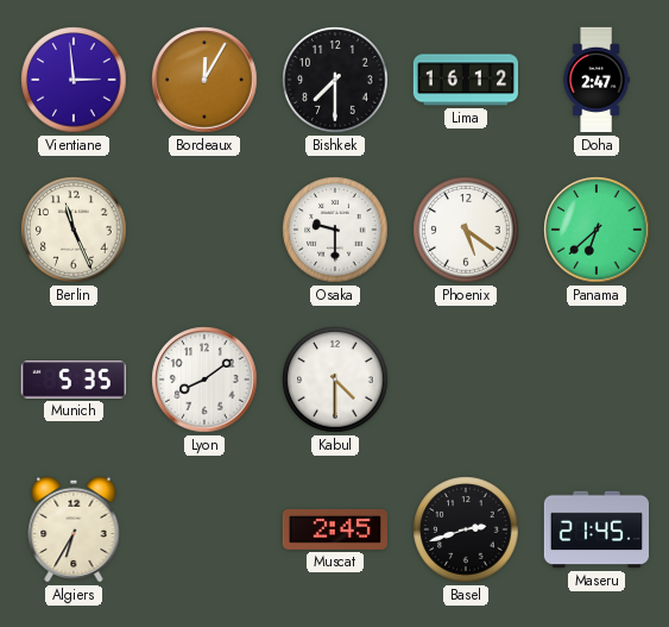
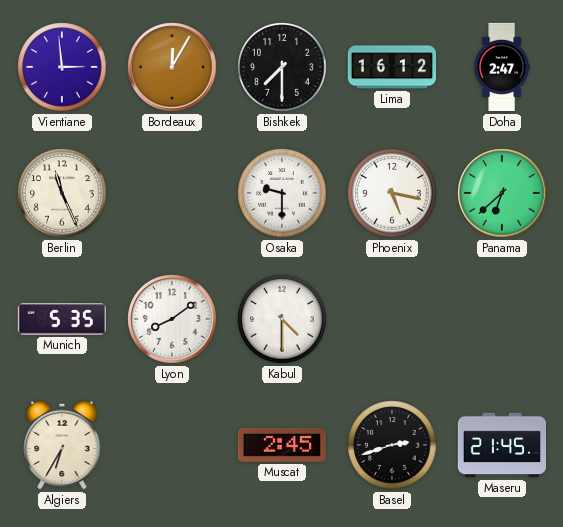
Phoenix: 5:21 -> 5:17
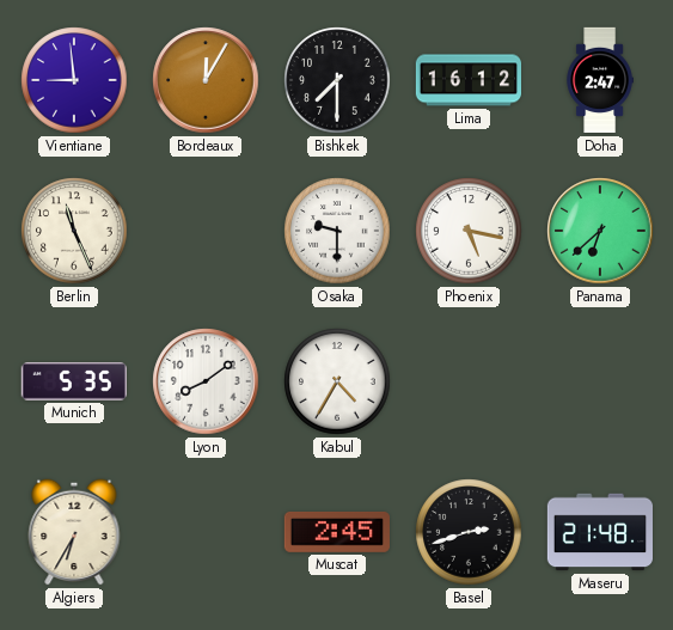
Vientiane: 2:59 -> 8:59
Kabul: 4:30 -> 4:35
Maseru: 21:45 -> 21:48
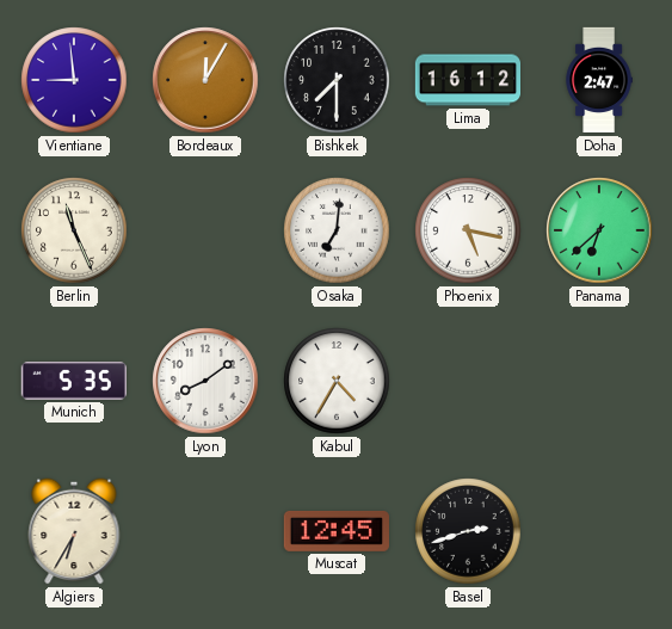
Osaka: 9:30 -> 7:01
Muscat: 2:45 -> 12:45
Maseru: 21:48 -> none
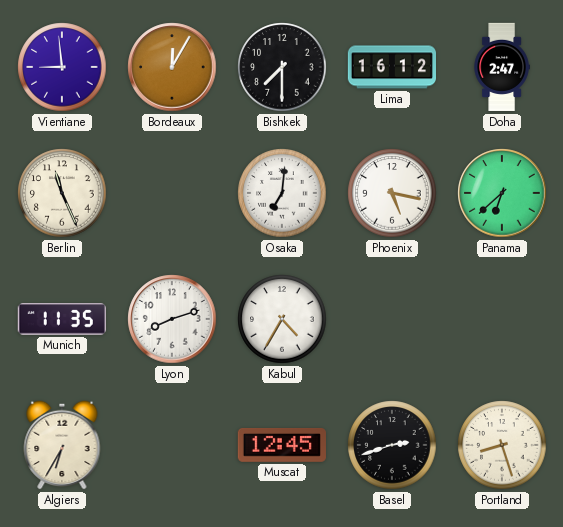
Munich: 5:35 -> 11:35
Lyon: 8:09 -> 8:12
Portland: none -> 8:27
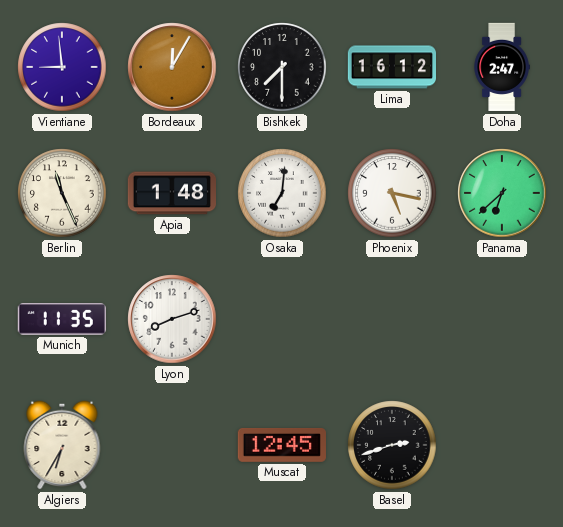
Apia: none -> 1:48
Kabul: 4:35 -> none
Portland: 8:27 -> none
